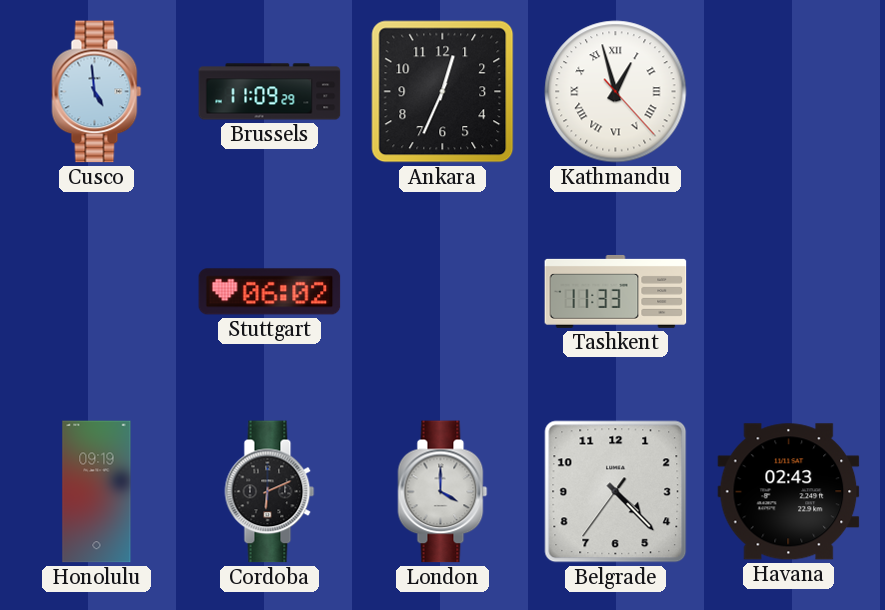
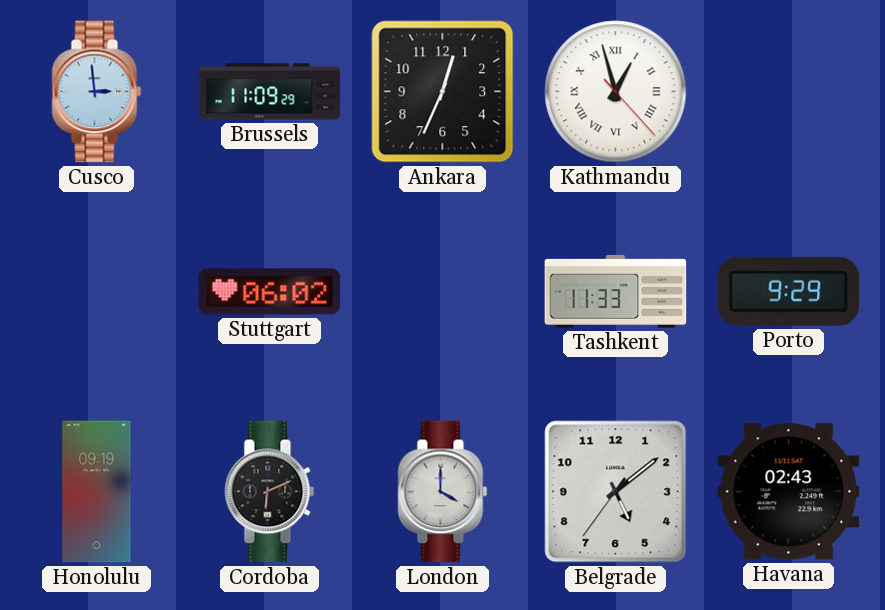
Cusco: 4:59 -> 2:59
Porto: none -> 9:29
Belgrade: 4:22 -> 5:08
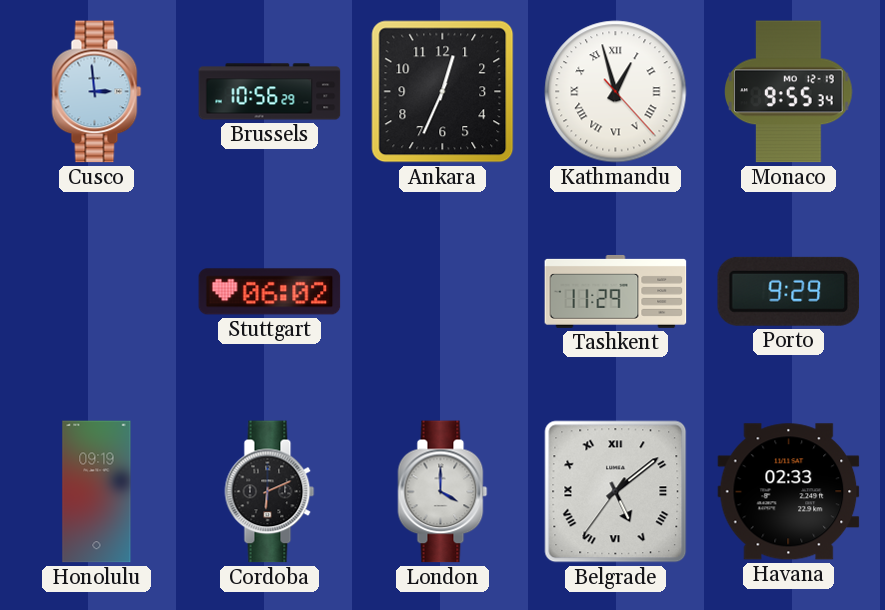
Brussels: 11:09 -> 10:56
Monaco: none -> 9:55
Tashkent: 11:33 -> 11:29
Belgrade numerals: Arabic -> Roman
Havana: 02:43 -> 02:33
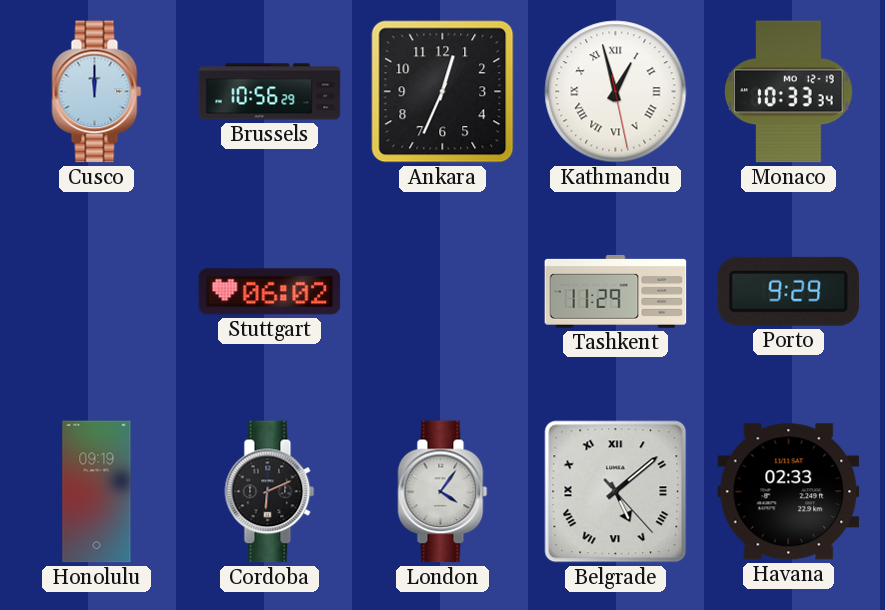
Cusco: 2:59 -> 12:00
Kathmandu: 12:57:23 -> 12:57:28
Monaco: 9:55 -> 10:33
London: 4:00 -> 4:06
Belgrade: 5:08:36 -> 5:08:23
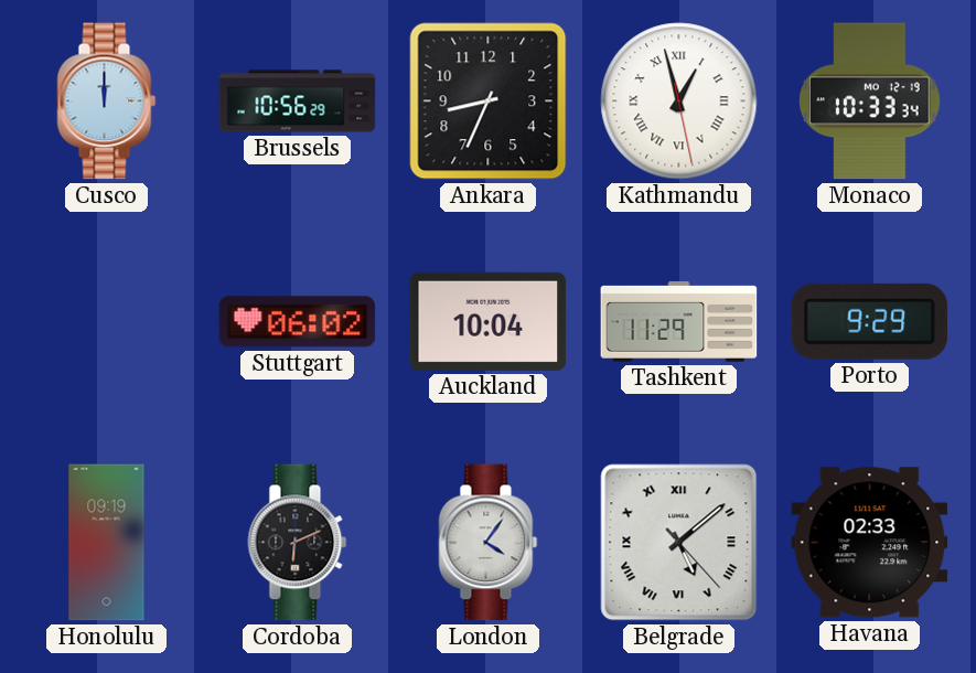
Ankara: 12:34 -> 8:34
Auckland: none -> 10:04
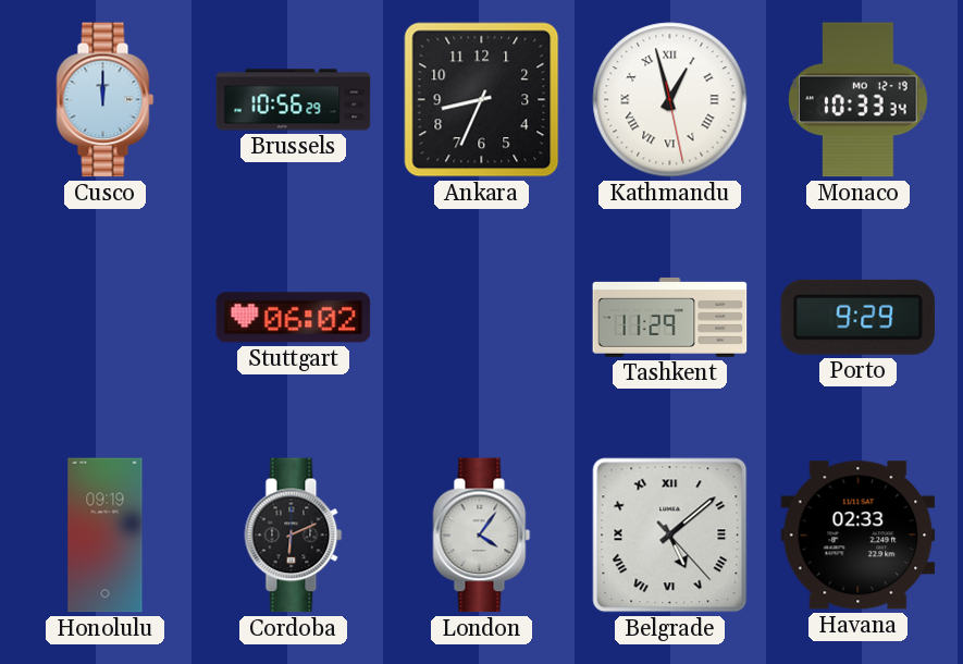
Auckland: 10:04 -> none
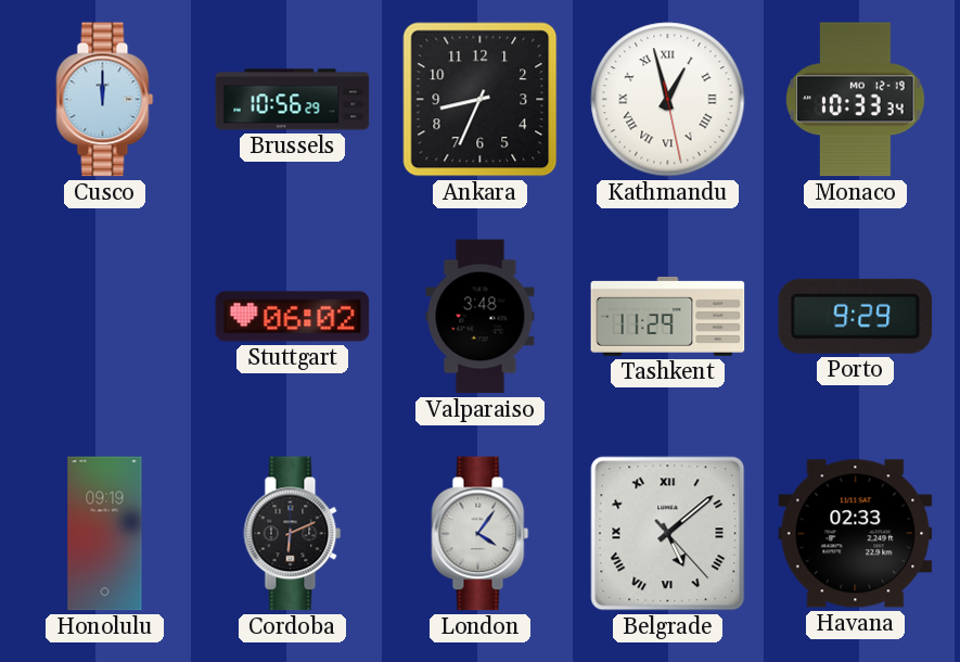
Valparaiso: none -> 3:48
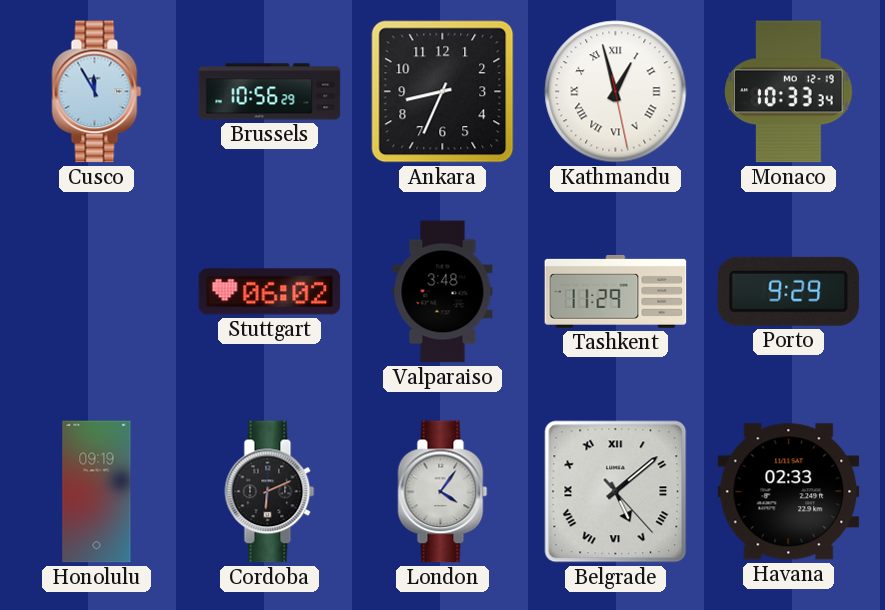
Cusco: 12:00 -> 11:55
